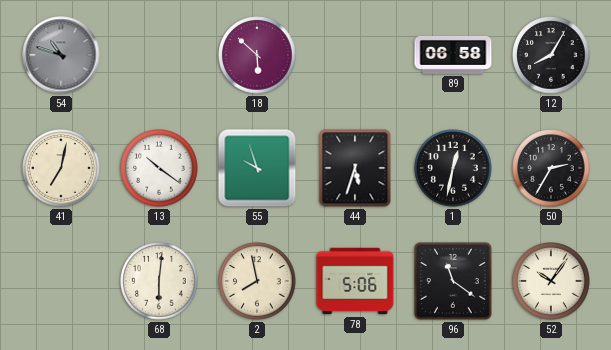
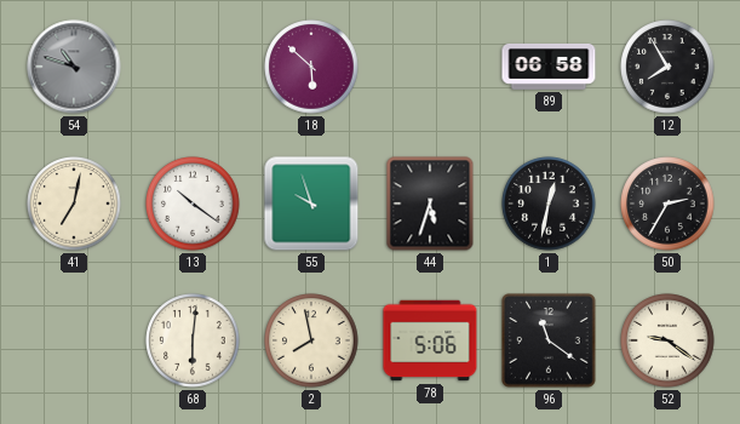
12: 8:05 -> 7:55
52: 10:06 -> 9:21
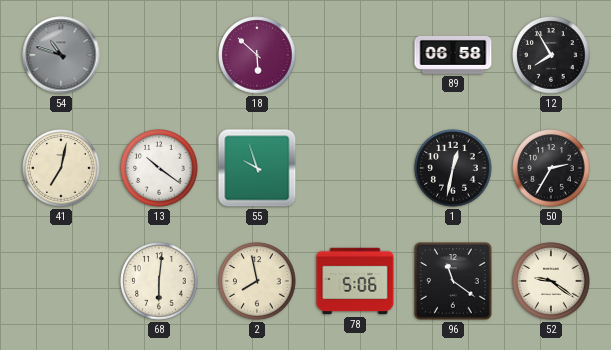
44: 5:33 -> none
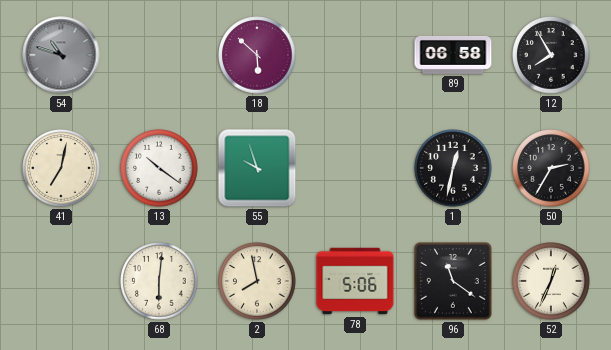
52: 9:21 -> 12:34
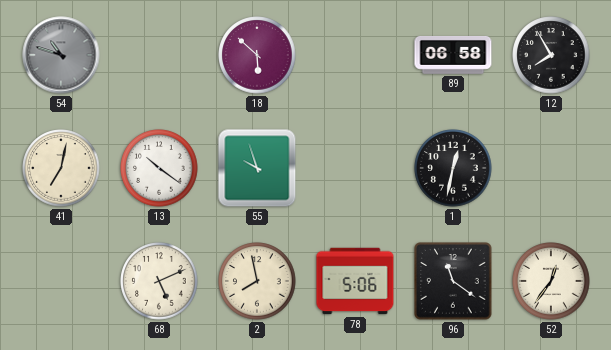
50: 2:35 -> none
68: 6:01 -> 5:11
52: 12:34 -> 12:36
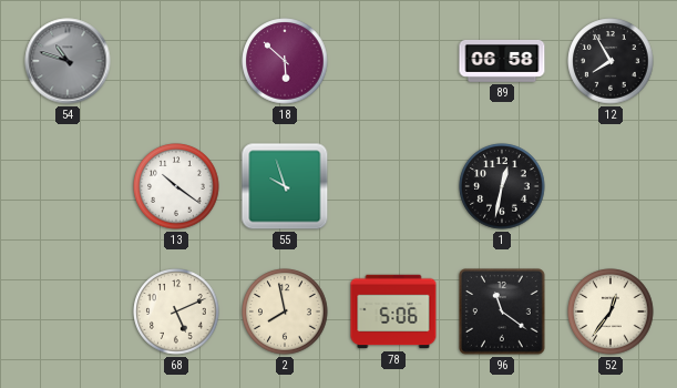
41: 7:02 -> none
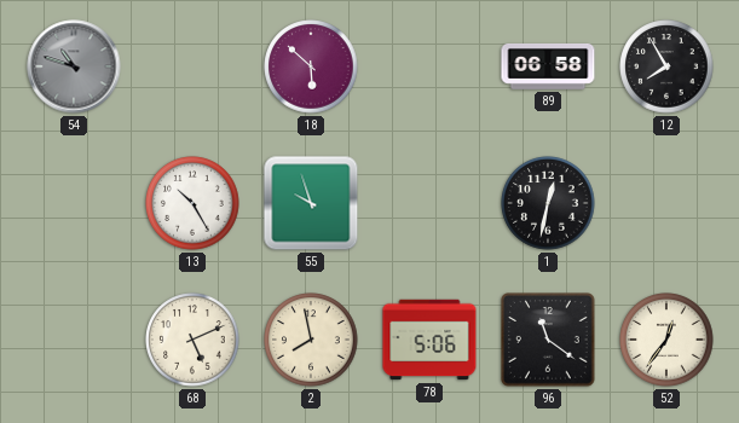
13: 10:21 -> 10:25
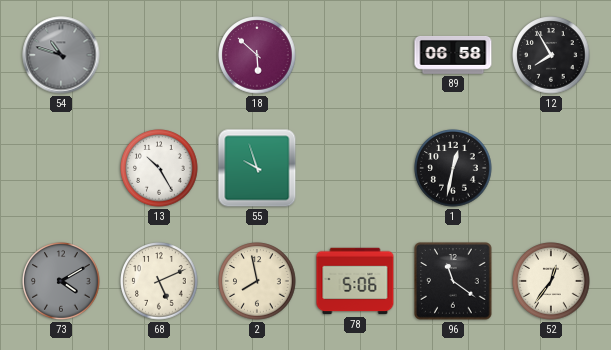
73: none -> 4:10
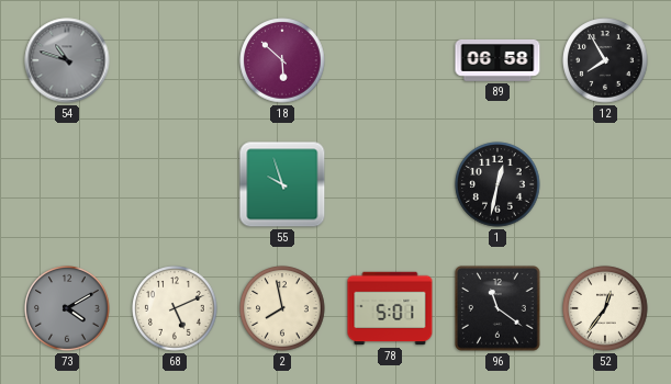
13: 10:25 -> none
78: 5:06 -> 5:01
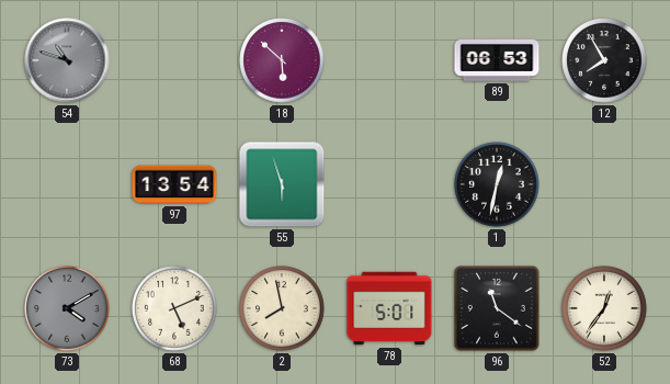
89: 06:58 -> 06:53
97: none -> 13:54
55: 9:57 -> 5:57
